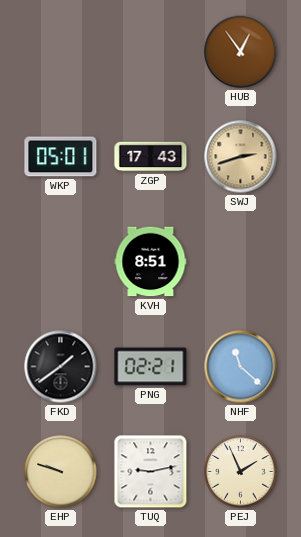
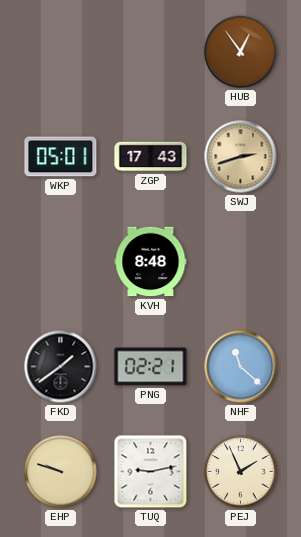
KVH: 8:51 -> 8:48
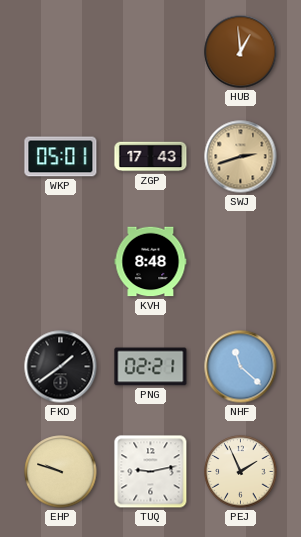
HUB: 12:54 -> 12:59
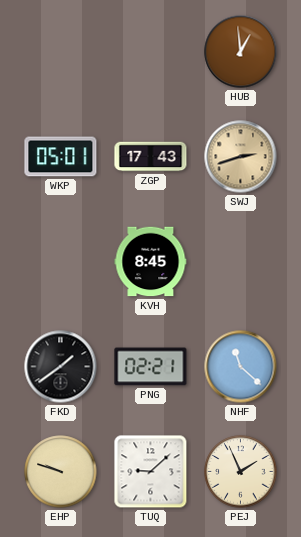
KVH: 8:48 -> 8:45
TUQ: 9:13 -> 9:08
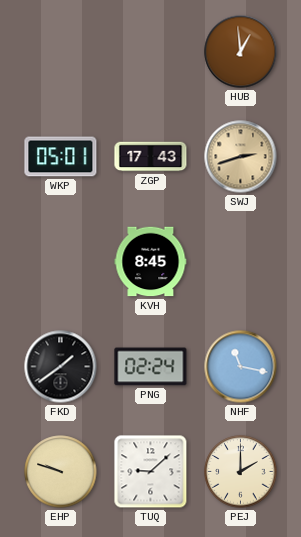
PNG: 02:21 -> 02:24
NHF: 11:22 -> 11:17
PEJ: 1:56 -> 2:00
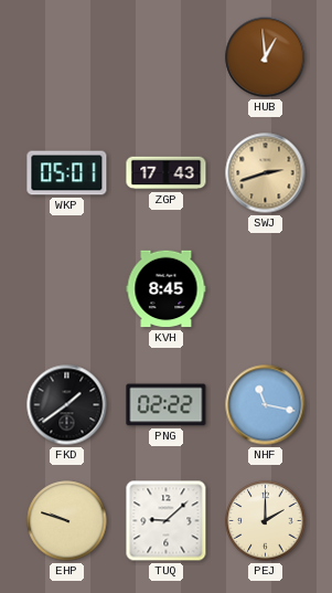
PNG: 02:24 -> 02:22
